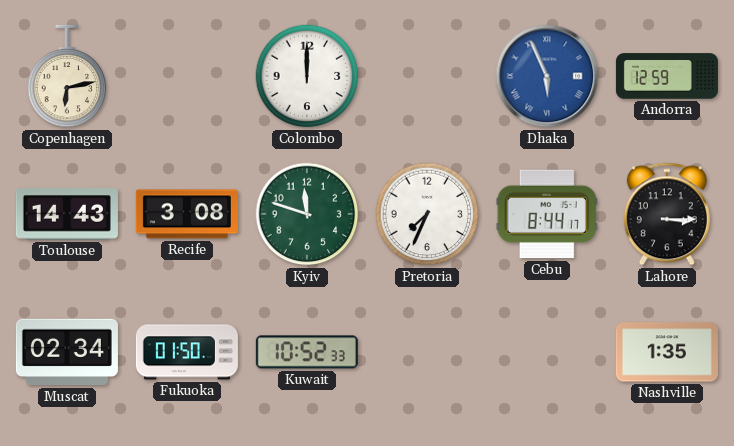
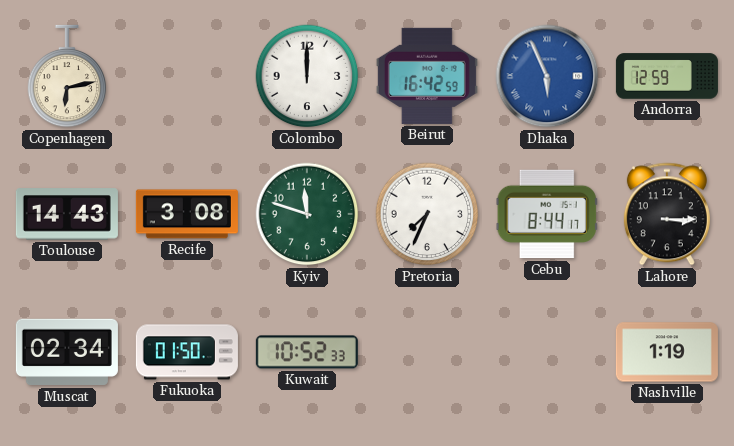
Beirut: none -> 16:42
Nashville: 1:35 -> 1:19
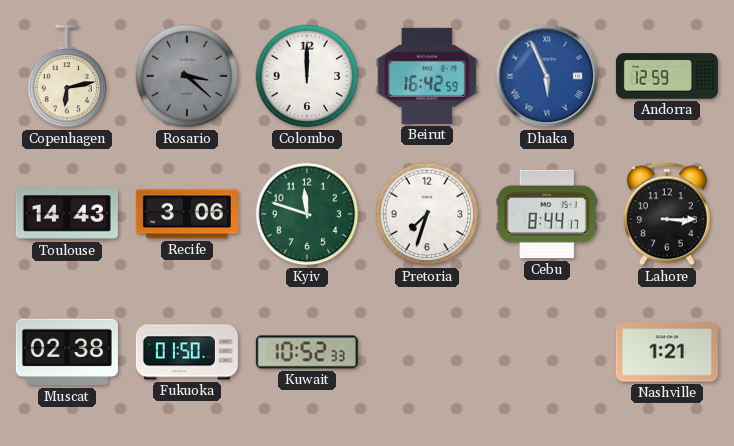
Rosario: none -> 3:22
Recife: 3:08 -> 3:06
Pretoria: 7:34 -> 7:33
Muscat: 02:34 -> 02:38
Nashville: 1:19 -> 1:21
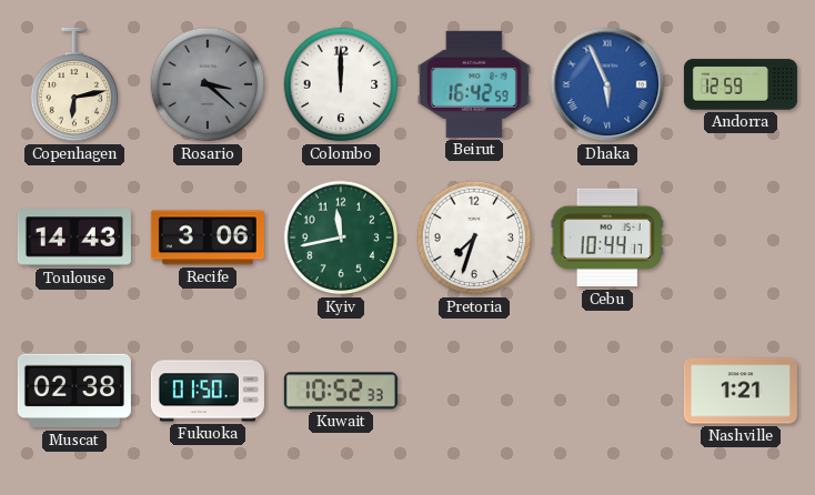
Kyiv: 11:48 -> 11:43
Cebu: 8:44 -> 10:44
Lahore: 3:15 -> none
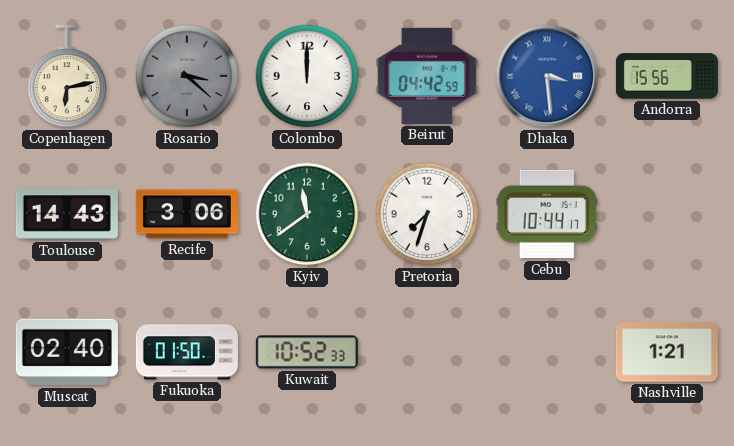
Beirut: 16:42 -> 04:42
Dhaka: 5:56 -> 3:29
Andorra: 12:59 -> 15:56
Kyiv: 11:43 -> 11:39
Muscat: 02:38 -> 02:40
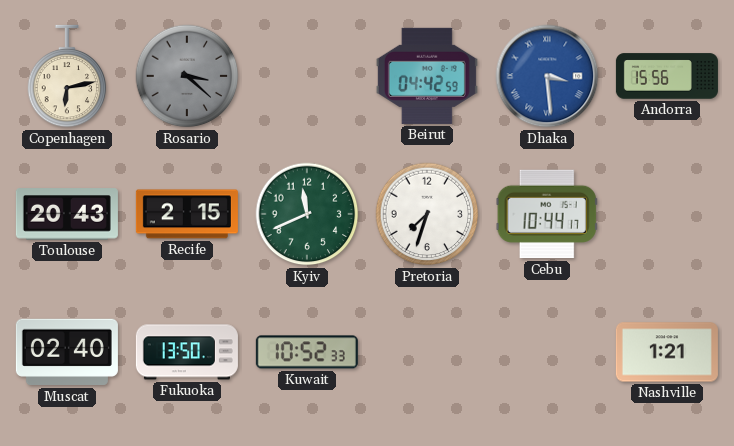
Colombo: 12:00 -> none
Toulouse: 14:43 -> 20:43
Recife: 3:06 -> 2:15
Kyiv: 11:39 -> 11:41
Fukuoka: 01:50 -> 13:50
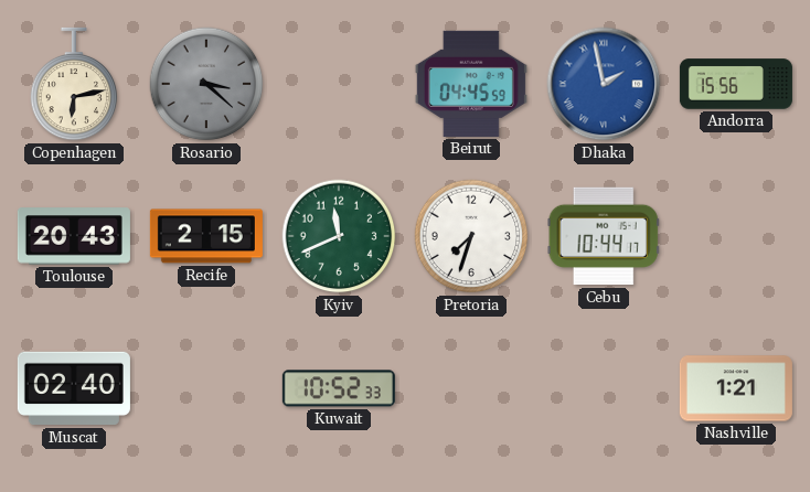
Beirut: 04:42 -> 04:45
Dhaka: 3:29 -> 1:58
Fukuoka: 13:50 -> none
